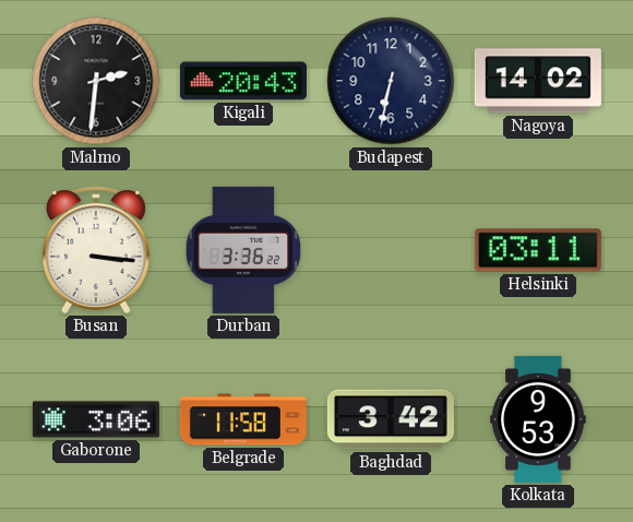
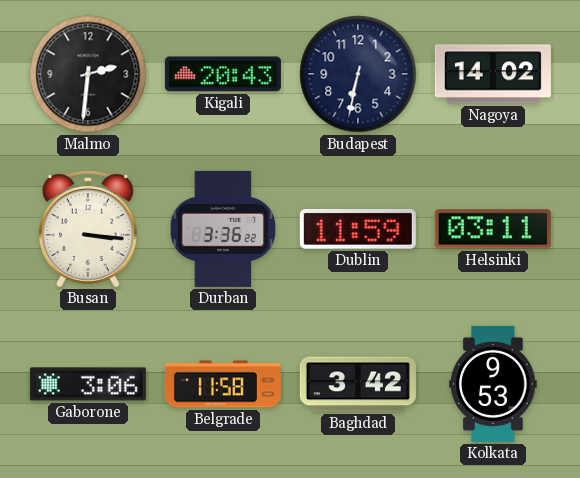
Dublin: none -> 11:59
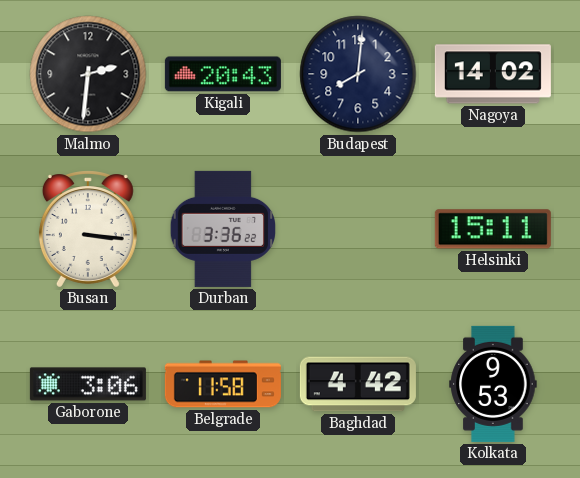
Budapest: 6:32 -> 8:01
Dublin: 11:59 -> none
Helsinki: 03:11 -> 15:11
Baghdad: 3:42 -> 4:42
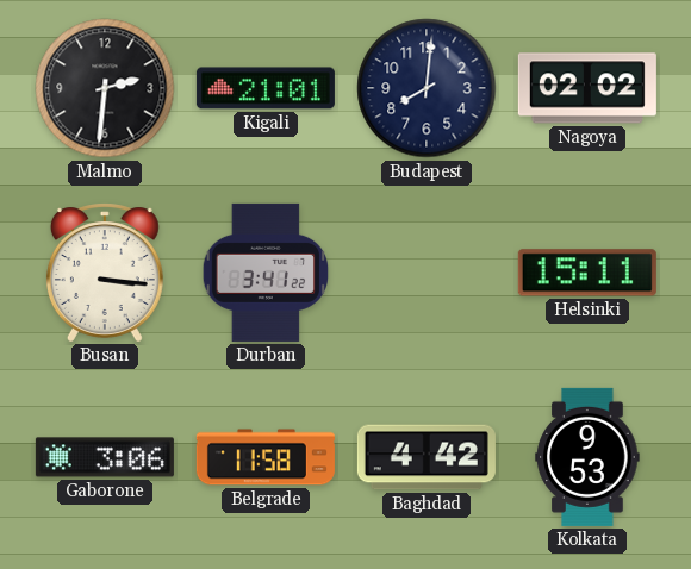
Kigali: 20:43 -> 21:01
Nagoya: 14:02 -> 02:02
Durban: 3:36 -> 3:41
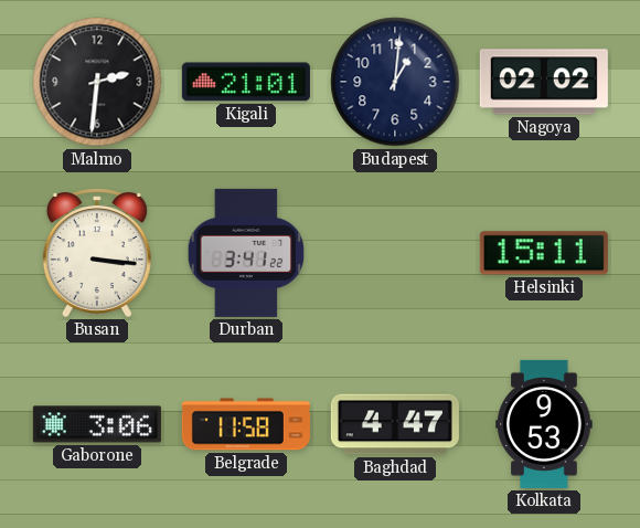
Budapest: 8:01 -> 1:01
Baghdad: 4:42 -> 4:47
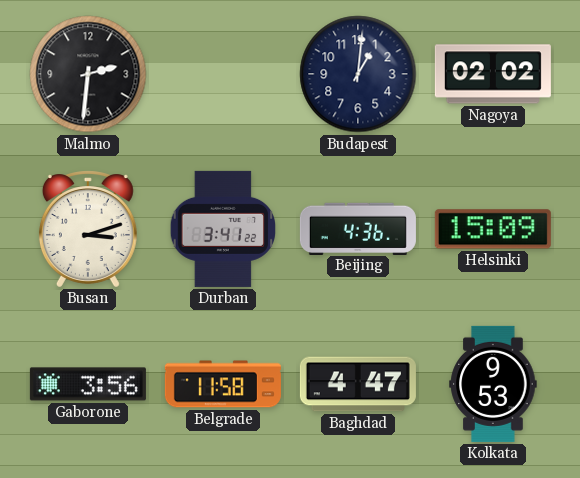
Kigali: 21:01 -> none
Busan: 3:16 -> 3:12
Beijing: none -> 4:36
Helsinki: 15:11 -> 15:09
Gaborone: 3:06 -> 3:56
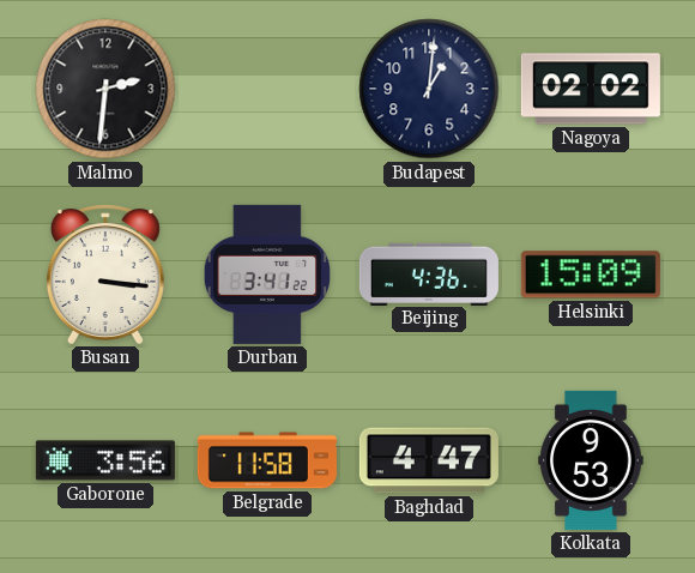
Busan: 3:12 -> 3:16
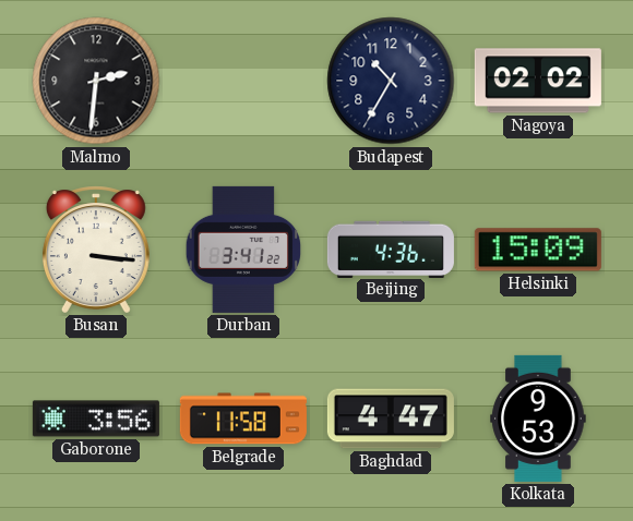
Budapest: 1:01 -> 10:35
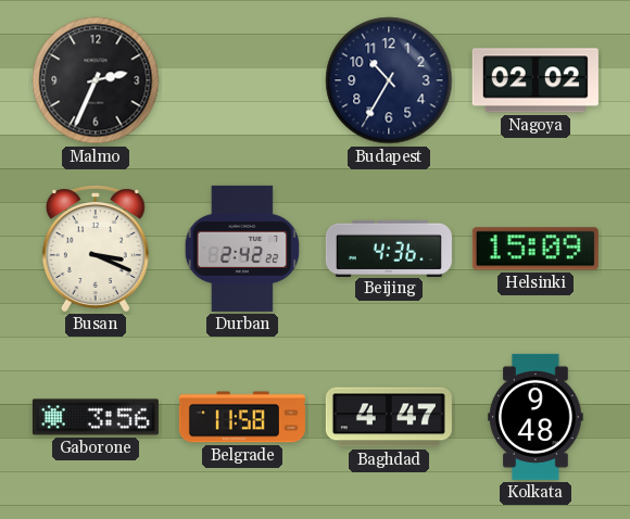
Malmo: 2:31 -> 2:34
Busan: 3:16 -> 3:19
Durban: 3:41 -> 2:42
Kolkata: 9:53 -> 9:48
